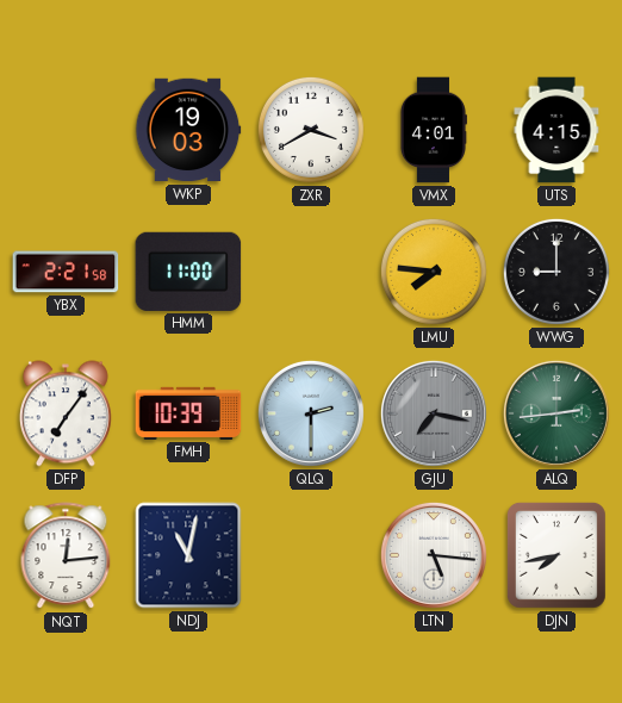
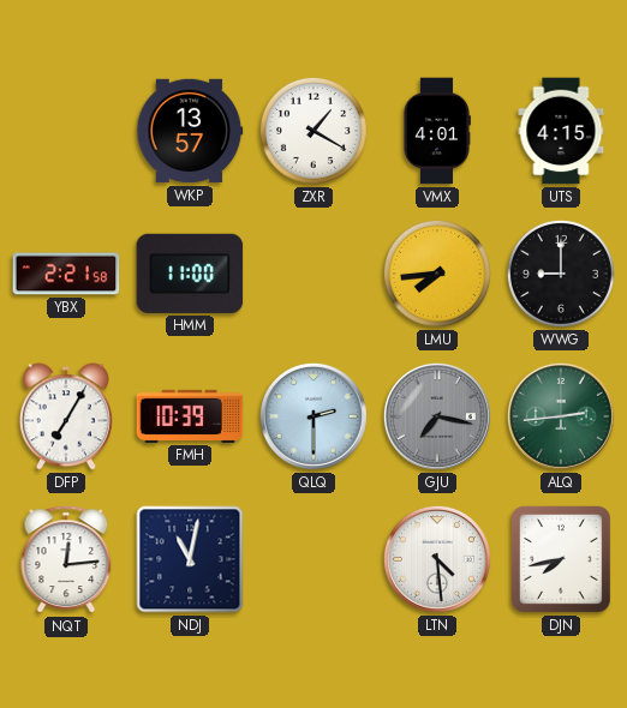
WKP: 19:03 -> 13:57
ZXR: 3:40 -> 1:20
LMU: 7:46 -> 7:44
DFP: 7:06 -> 7:05
LTN: 5:16 -> 4:29
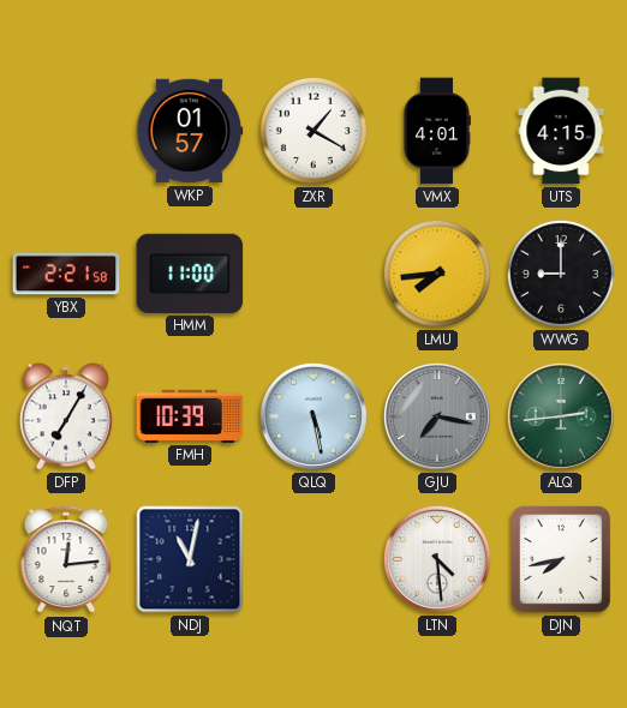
WKP: 13:57 -> 01:57
QLQ: 2:30 -> 5:28
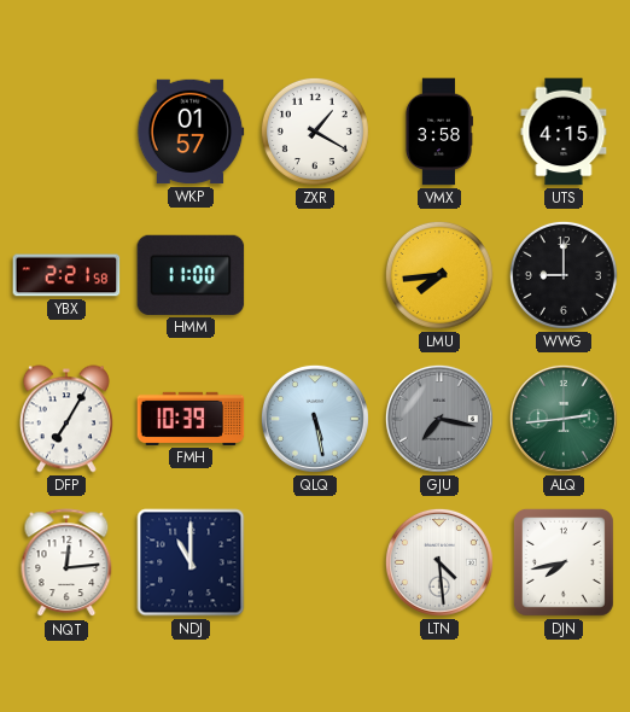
VMX: 4:01 -> 3:58
NDJ: 11:02 -> 11:00
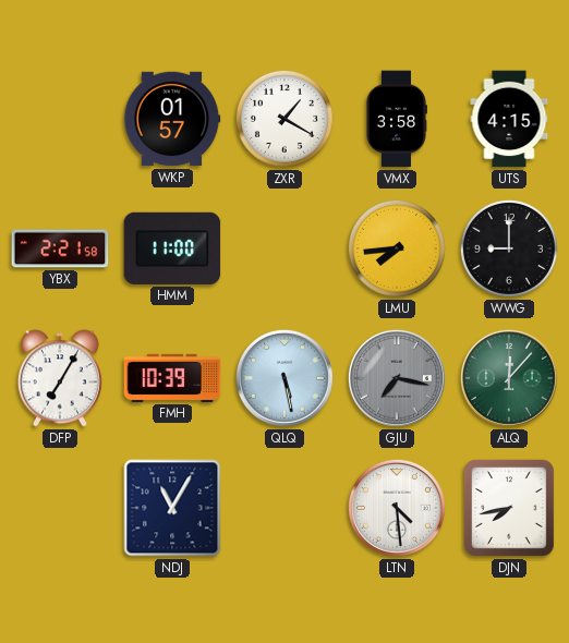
ALQ: 2:44 -> 12:07
NQT: 12:14 -> none
NDJ: 11:00 -> 11:05
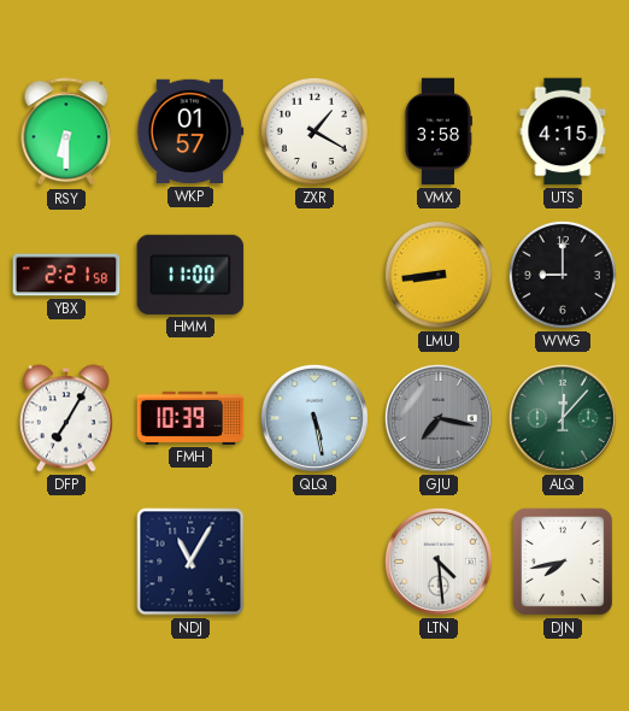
RSY: none -> 6:30
LMU: 7:44 -> 8:44
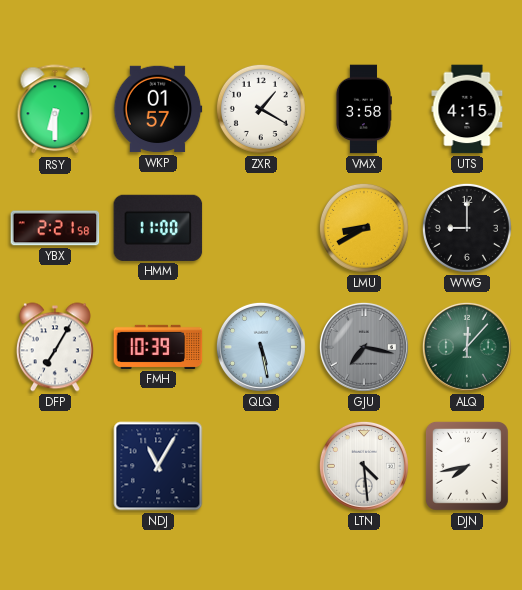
LMU: 8:44 -> 8:40
